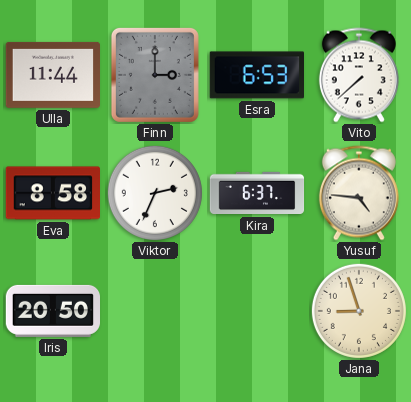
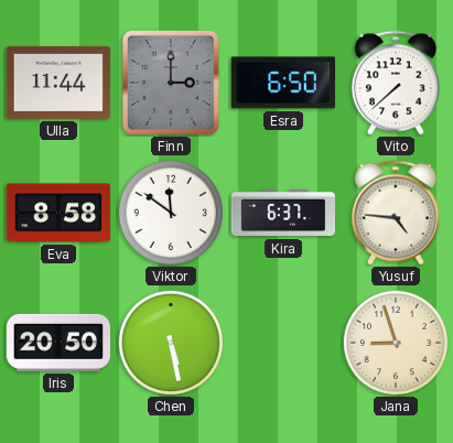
Esra: 6:53 -> 6:50
Viktor: 2:34 -> 11:51
Chen: none -> 5:28
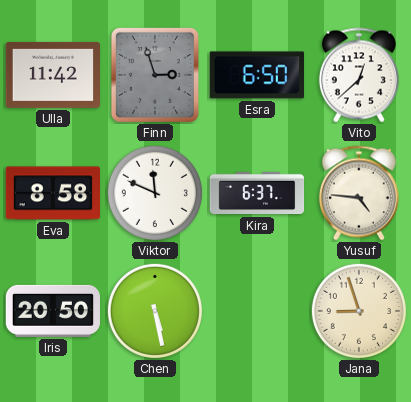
Ulla: 11:44 -> 11:42
Finn: 3:00 -> 2:57
Vito: 7:38 -> 12:38
Viktor: 11:51 -> 11:49
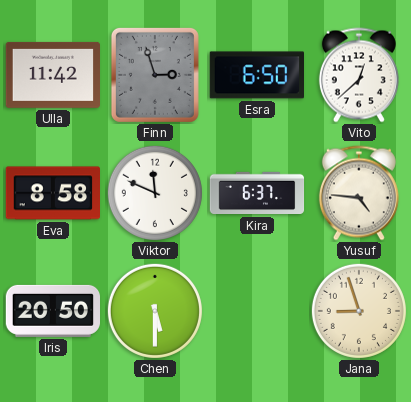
Chen: 5:28 -> 5:30
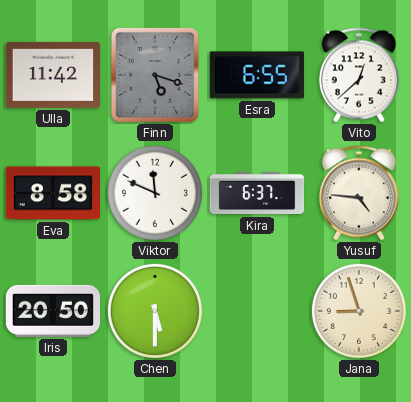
Finn: 2:57 -> 5:18
Esra: 6:50 -> 6:55
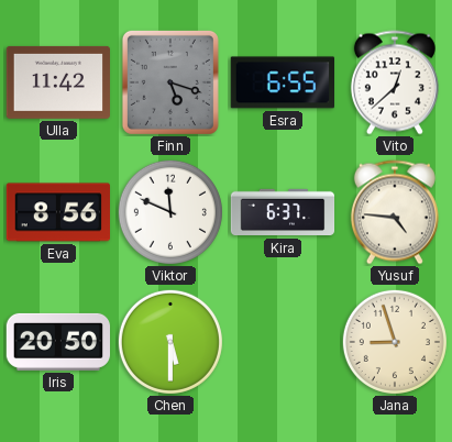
Eva: 8:58 -> 8:56
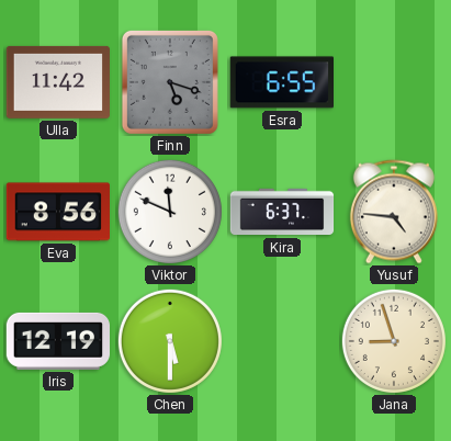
Vito: 12:38 -> none
Iris: 20:50 -> 12:19
